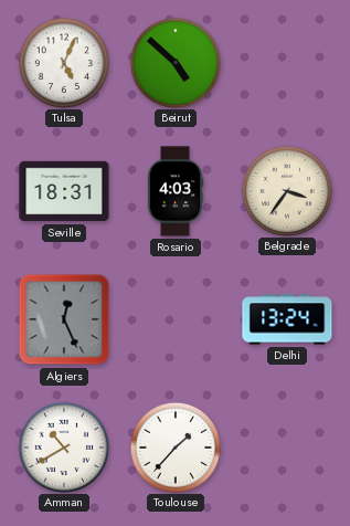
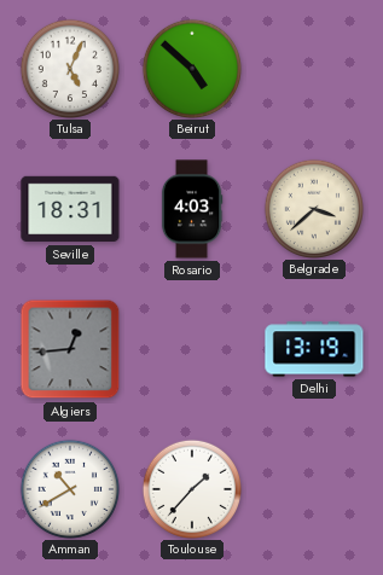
Belgrade: 3:36 -> 3:38
Algiers: 12:26 -> 12:44
Delhi: 13:24 -> 13:19
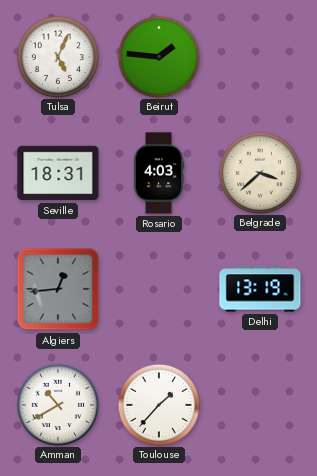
Beirut: 4:52 -> 1:46
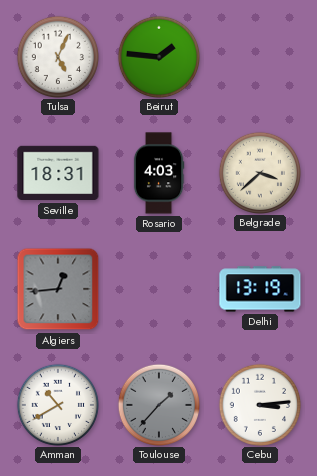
Toulouse dial: white -> grey
Cebu: none -> 3:14
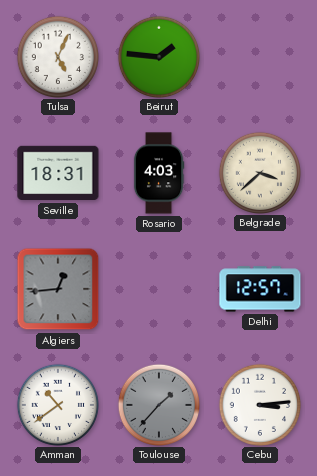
Delhi: 13:19 -> 12:57
Amman: 10:40 -> 10:39
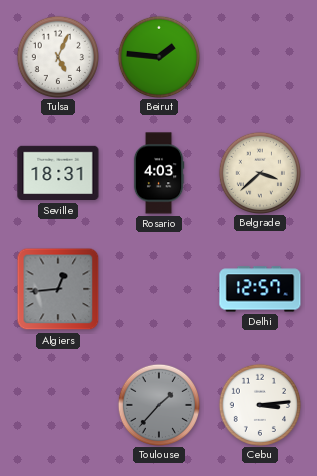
Amman: 10:39 -> none
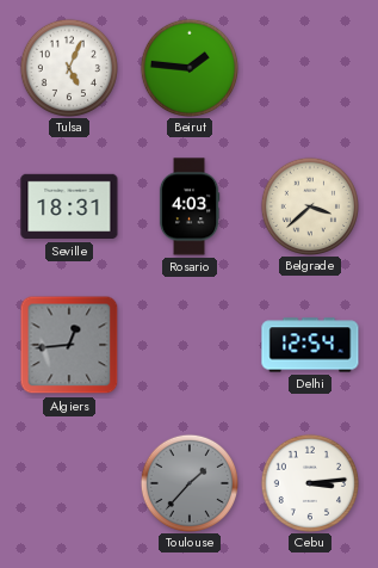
Delhi: 12:57 -> 12:54
